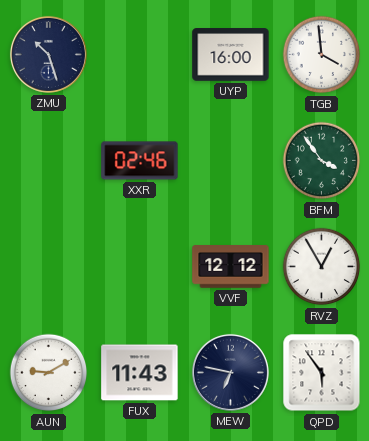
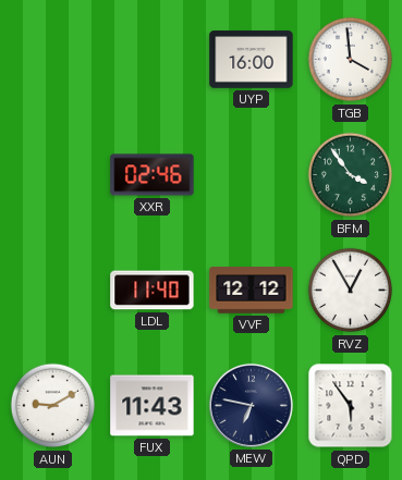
ZMU: 10:27 -> none
LDL: none -> 11:40
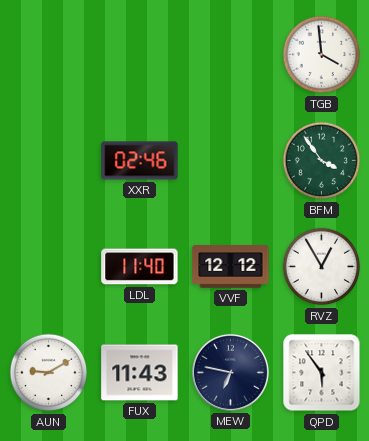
UYP: 16:00 -> none
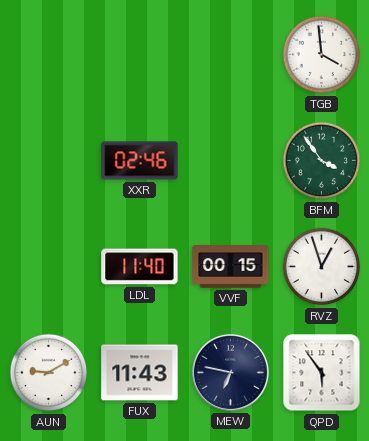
VVF: 12:12 -> 00:15
RVZ: 12:55 -> 12:57
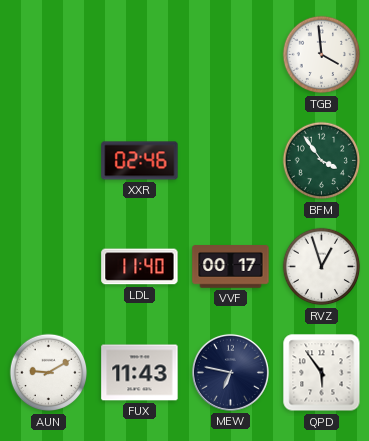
VVF: 00:15 -> 00:17
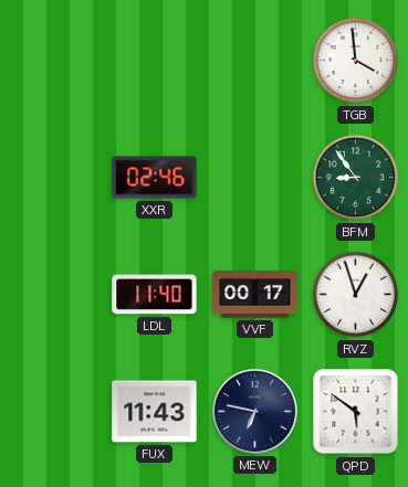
BFM: 3:54 -> 8:54
AUN: 9:10 -> none
QPD: 5:54 -> 5:51
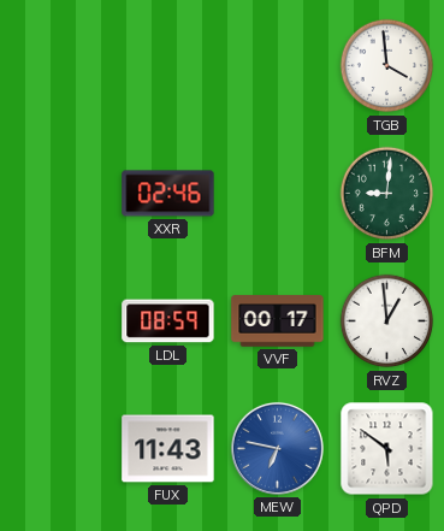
BFM: 8:54 -> 9:01
LDL: 11:40 -> 08:59
RVZ: 12:57 -> 12:59
MEW dial: navy -> blue
